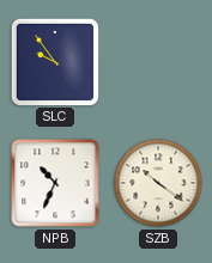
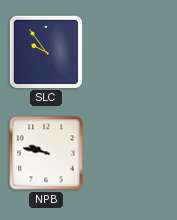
NPB: 10:34 -> 9:47
SZB: 10:21 -> none
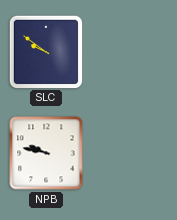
SLC: 9:54 -> 9:51
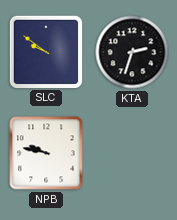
KTA: none -> 2:33
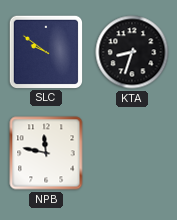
KTA: 2:33 -> 8:33
NPB: 9:47 -> 11:47
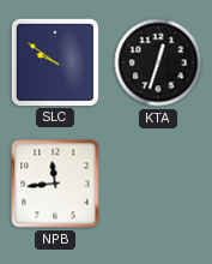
KTA: 8:33 -> 12:33
NPB: 11:47 -> 11:44
